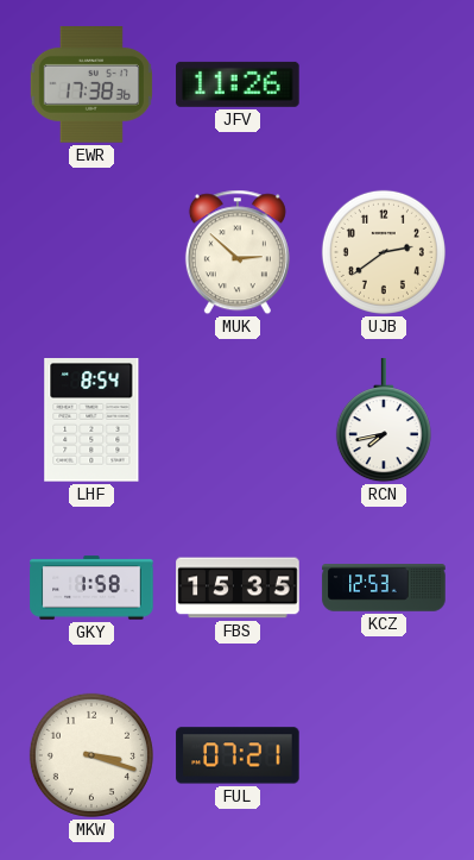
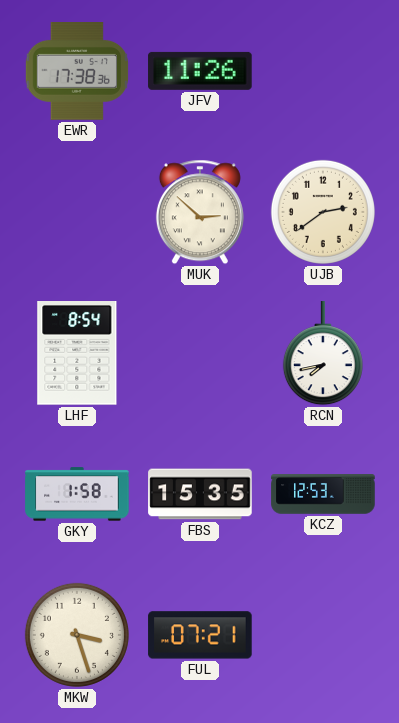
MKW: 3:18 -> 3:27
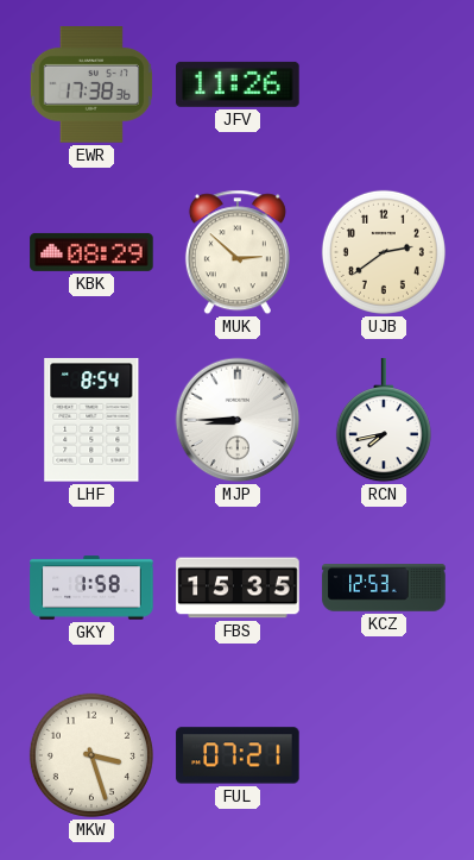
KBK: none -> 08:29
MJP: none -> 8:45
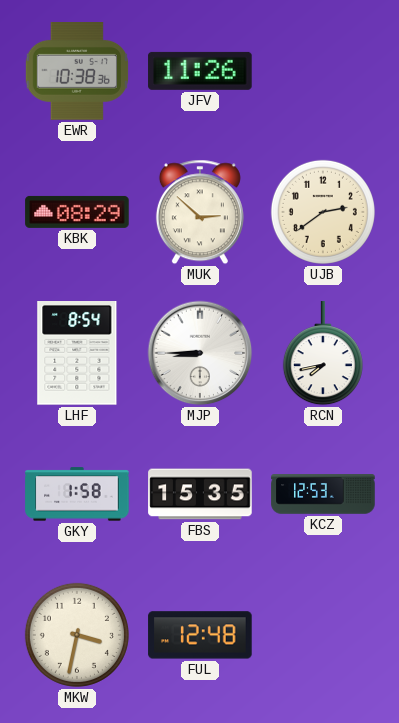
EWR: 17:38 -> 10:38
MKW: 3:27 -> 3:32
FUL: 07:21 -> 12:48
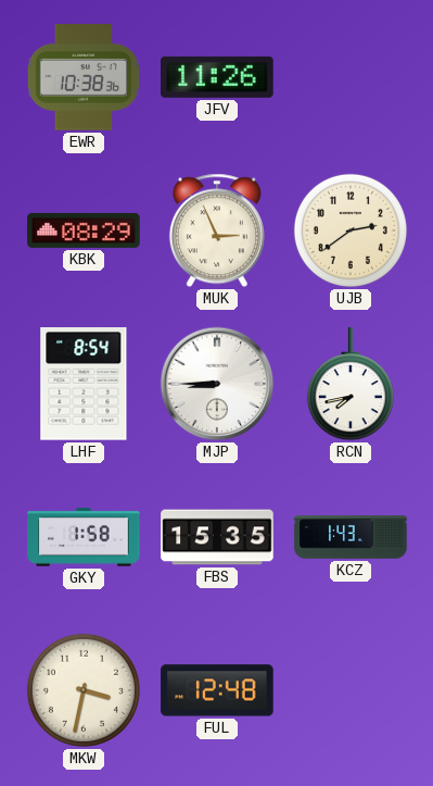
MUK: 2:52 -> 2:56
KCZ: 12:53 -> 1:43
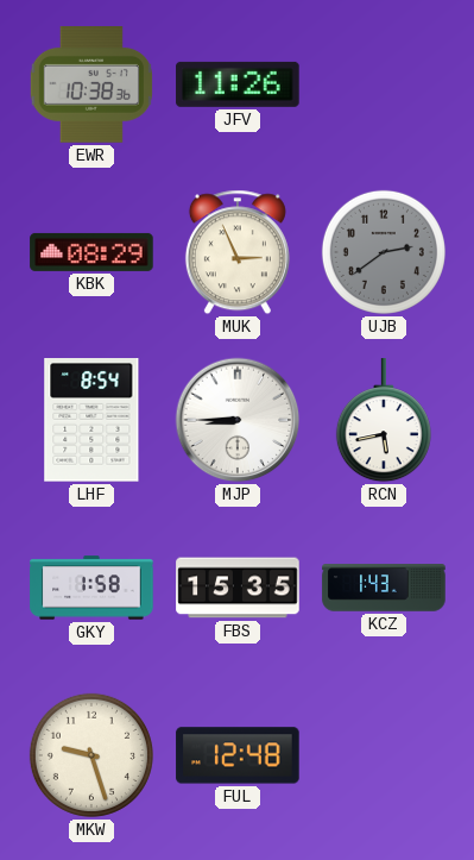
UJB dial: cream -> grey
RCN: 7:43 -> 5:43
MKW: 3:32 -> 9:27
